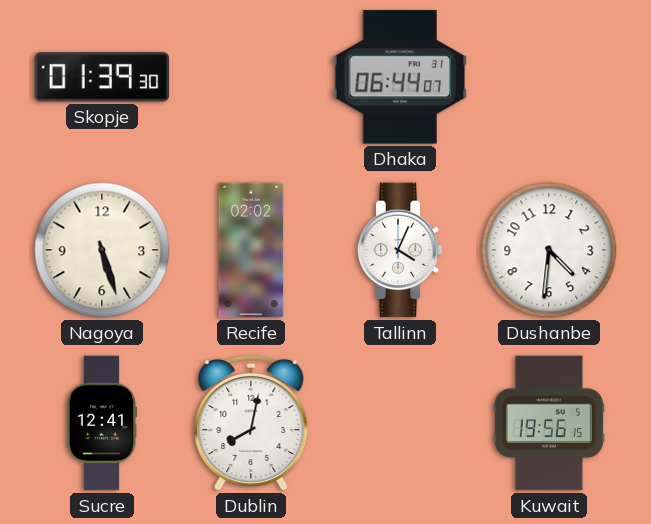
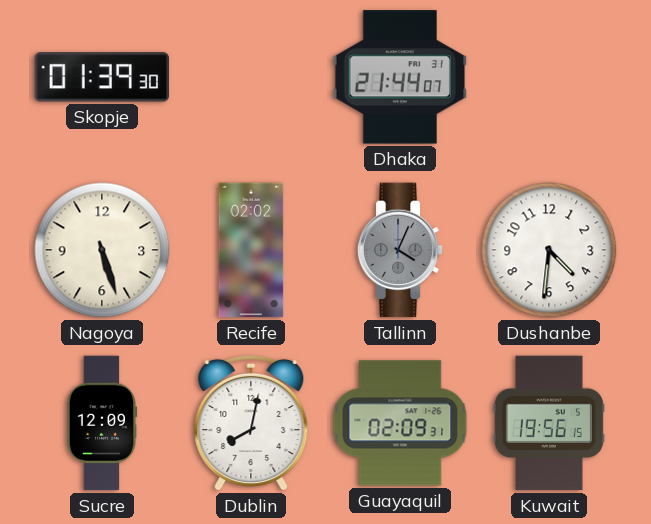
Dhaka: 06:44 -> 21:44
Tallinn dial: white -> grey
Sucre: 12:41 -> 12:09
Guayaquil: none -> 02:09
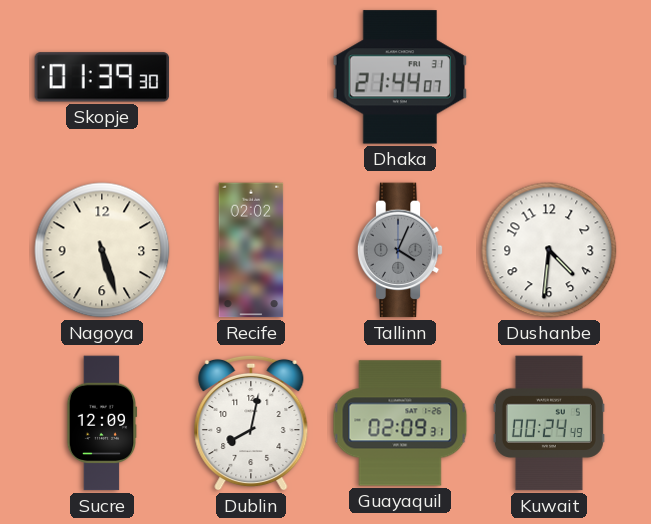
Kuwait: 19:56 -> 00:24
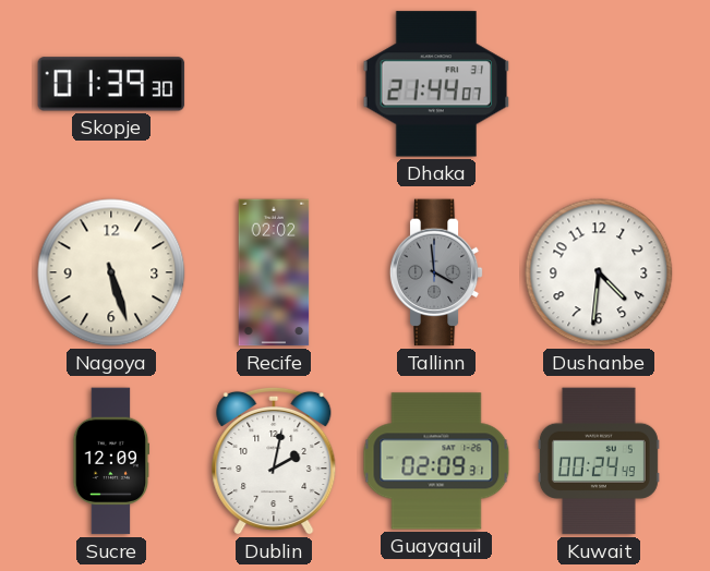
Tallinn: 4:04 -> 3:59
Dublin: 8:02 -> 2:02
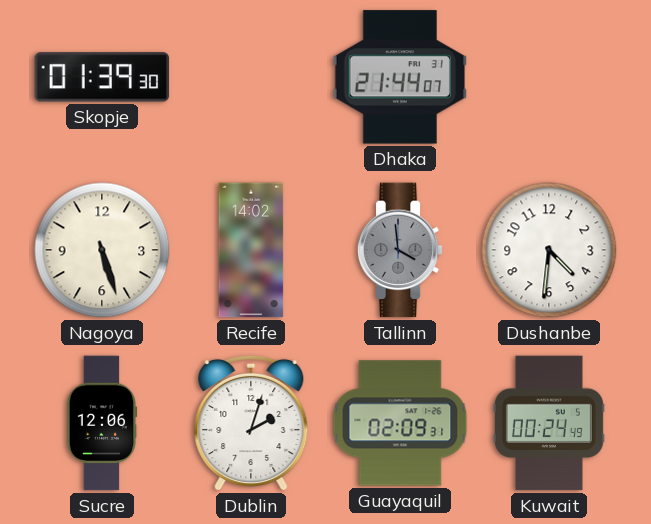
Recife: 02:02 -> 14:02
Sucre: 12:09 -> 12:06
Dublin: 2:02 -> 2:03
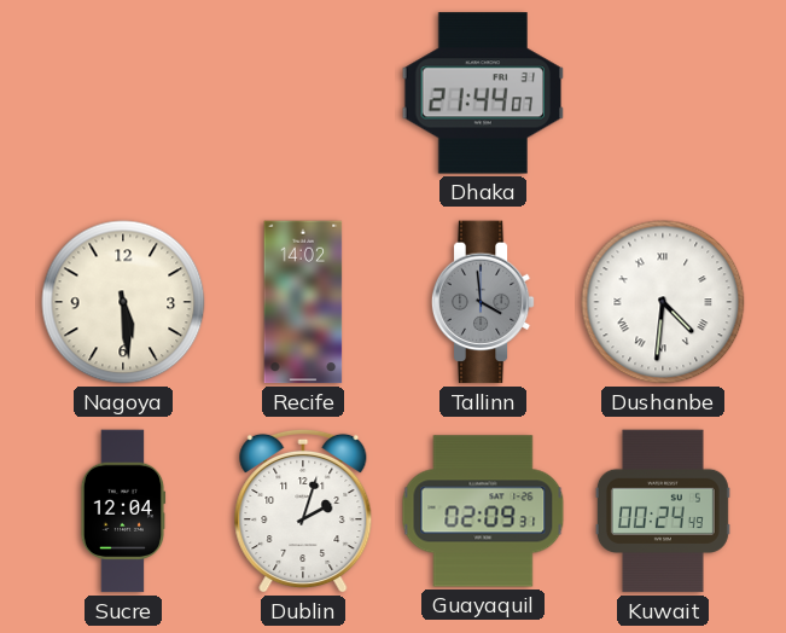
Skopje: 01:39 -> none
Nagoya: 5:27 -> 5:29
Dushanbe numerals: Arabic -> Roman
Sucre: 12:06 -> 12:04
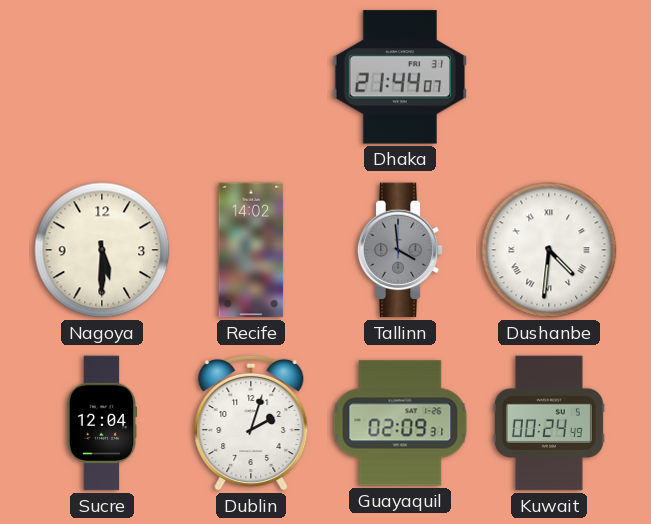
Nagoya: 5:29 -> 5:30
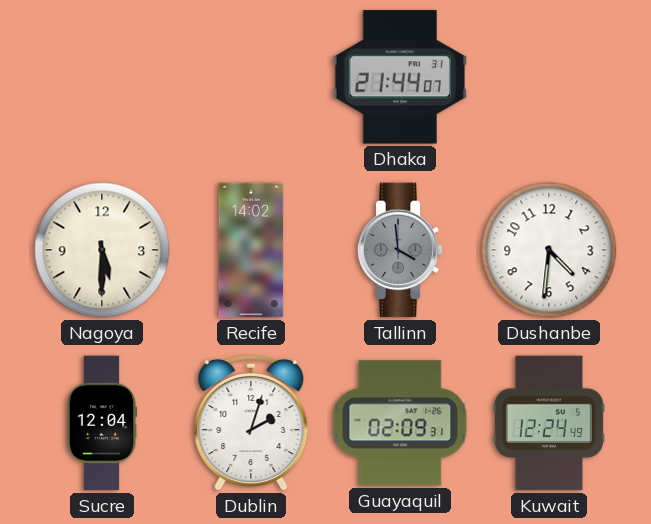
Dushanbe numerals: Roman -> Arabic
Kuwait: 00:24 -> 12:24
